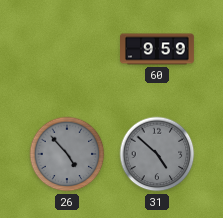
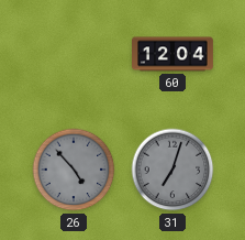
60: 9:59 -> 12:04
31: 4:52 -> 7:03
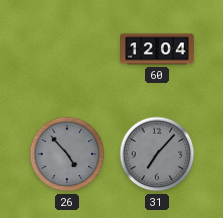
31: 7:03 -> 7:07
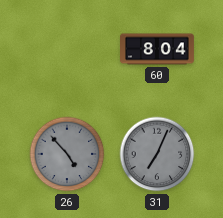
60: 12:04 -> 8:04
31: 7:07 -> 7:04
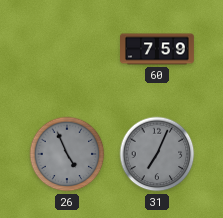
60: 8:04 -> 7:59
26: 4:53 -> 4:56
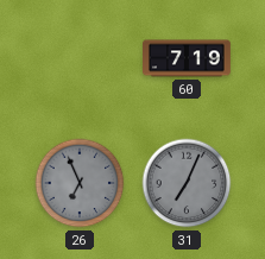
60: 7:59 -> 7:19
26: 4:56 -> 6:56
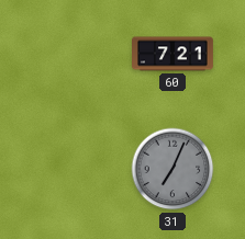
60: 7:19 -> 7:21
26: 6:56 -> none
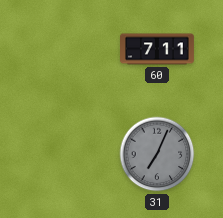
60: 7:21 -> 7:11
